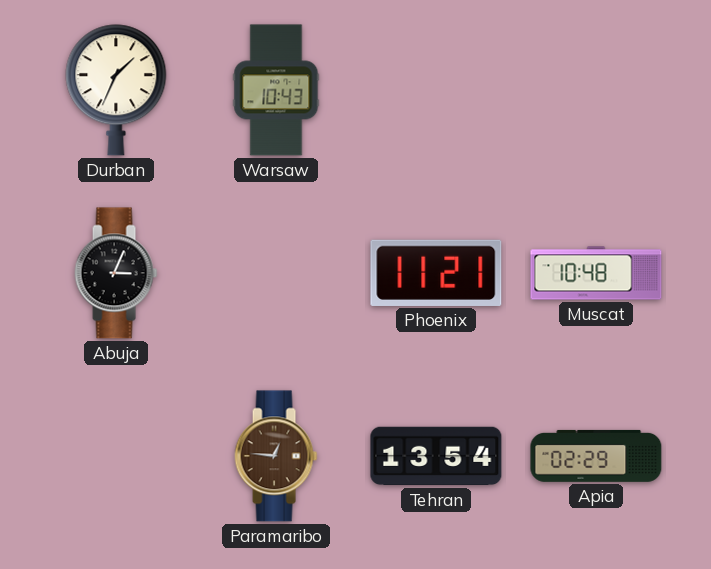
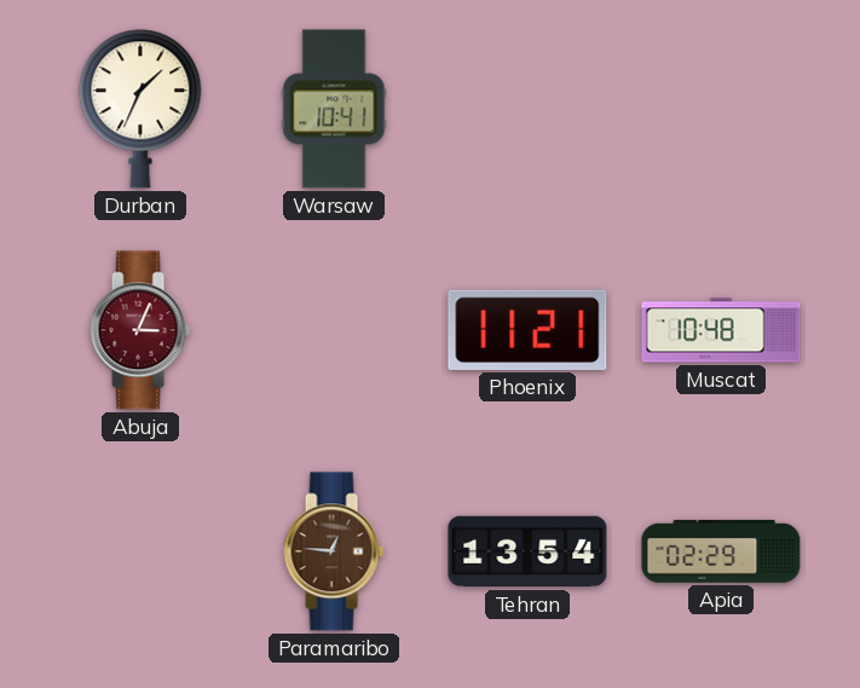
Warsaw: 10:43 -> 10:41
Abuja dial: black -> burgundy
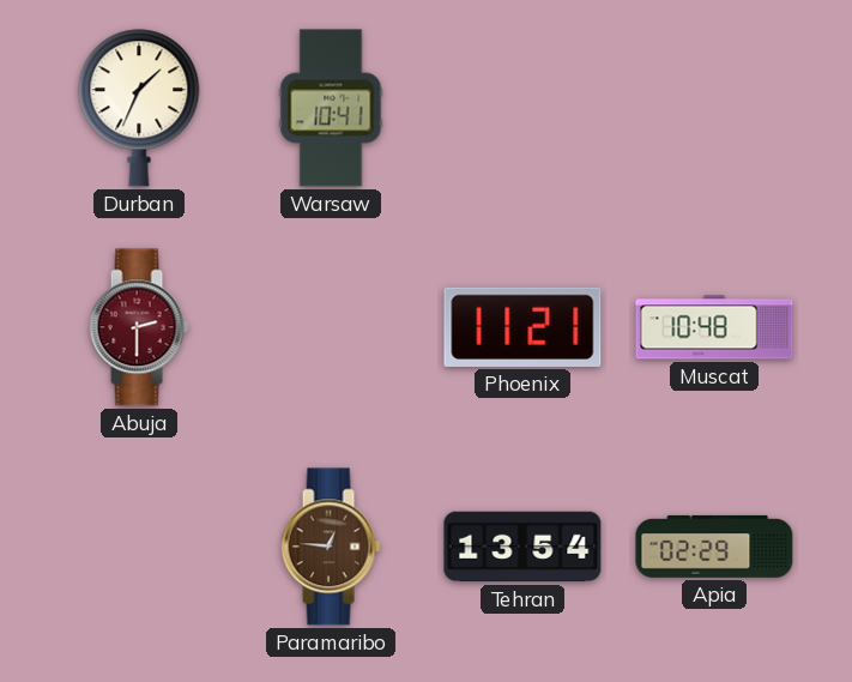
Abuja: 3:04 -> 2:30
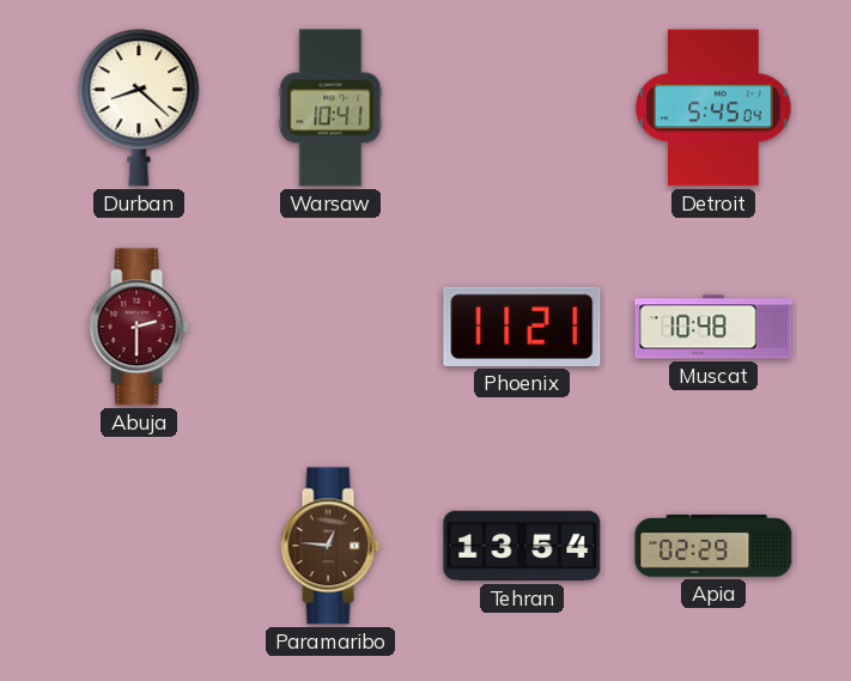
Durban: 1:34 -> 8:22
Detroit: none -> 5:45
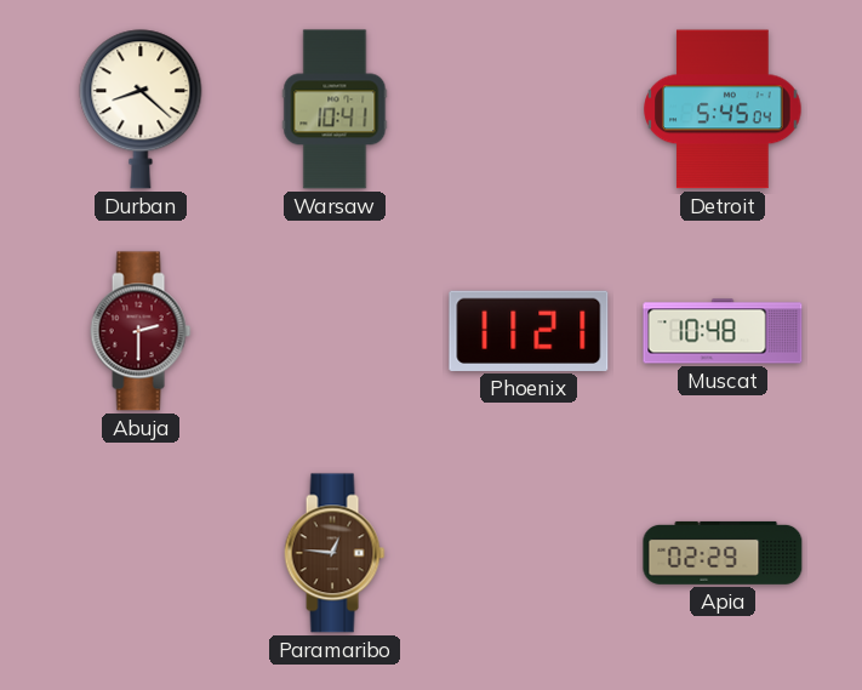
Tehran: 13:54 -> none
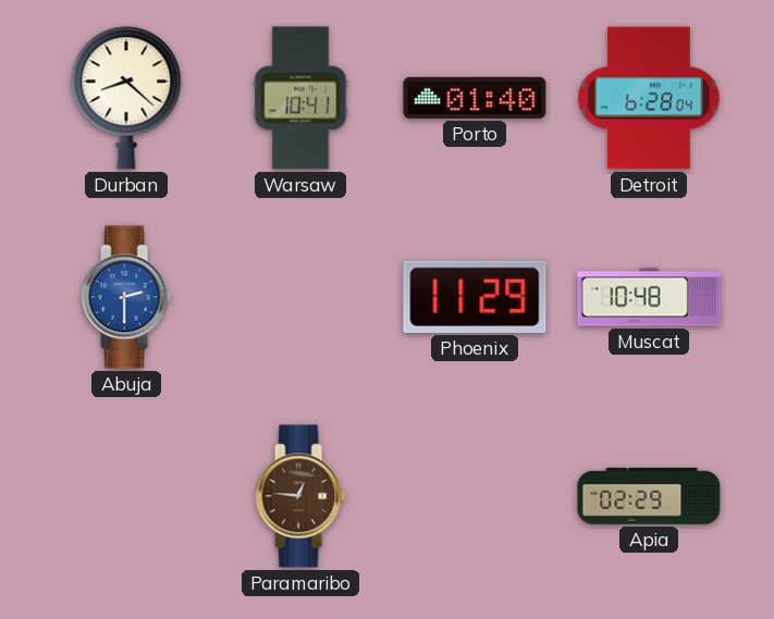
Porto: none -> 01:40
Detroit: 5:45 -> 6:28
Abuja dial: burgundy -> blue
Phoenix: 11:21 -> 11:29
